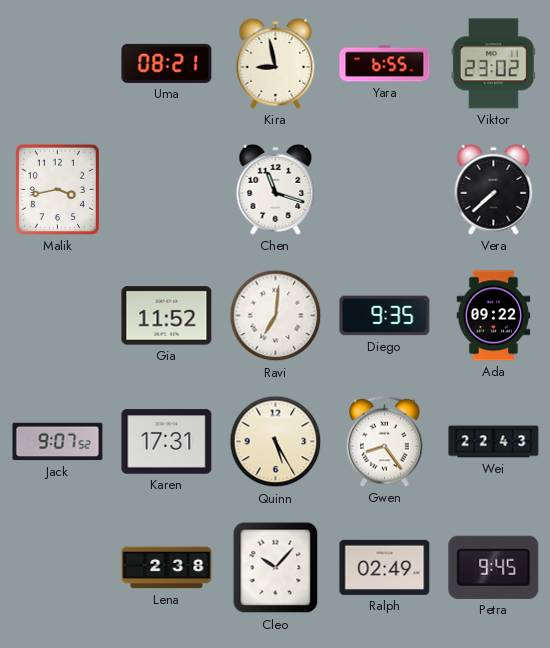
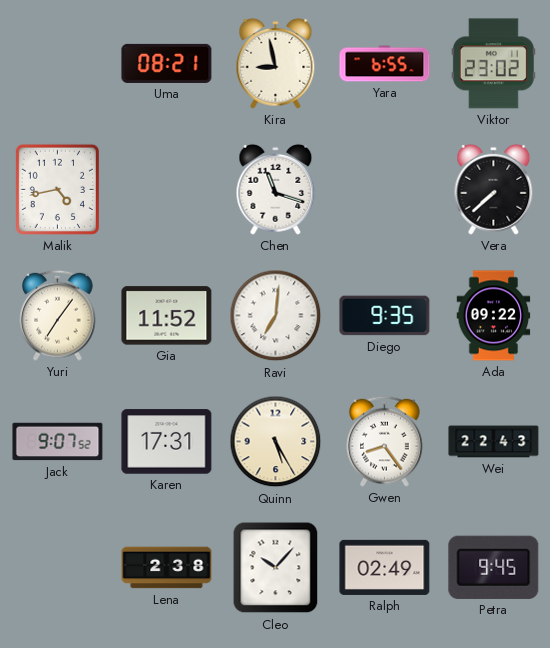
Malik: 3:43 -> 4:43
Yuri: none -> 7:06
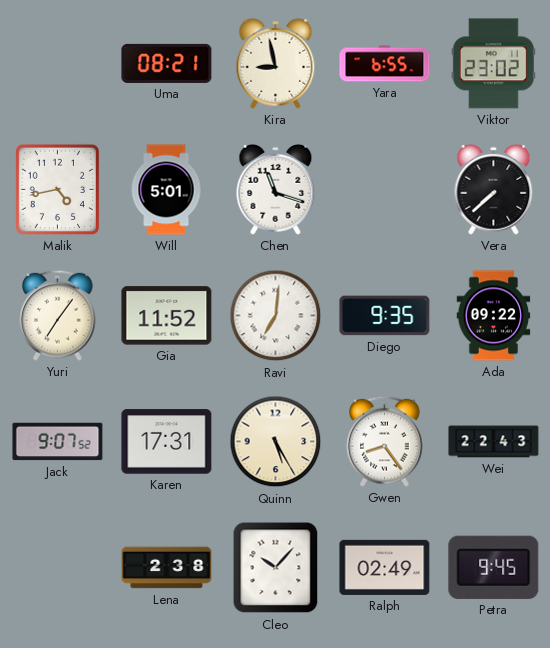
Will: none -> 5:01
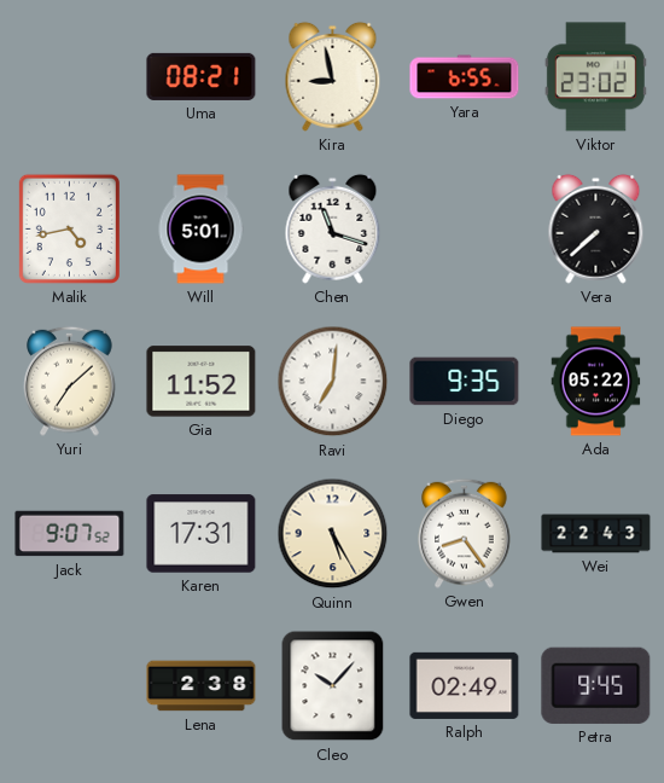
Yuri: 7:06 -> 7:08
Ada: 09:22 -> 05:22
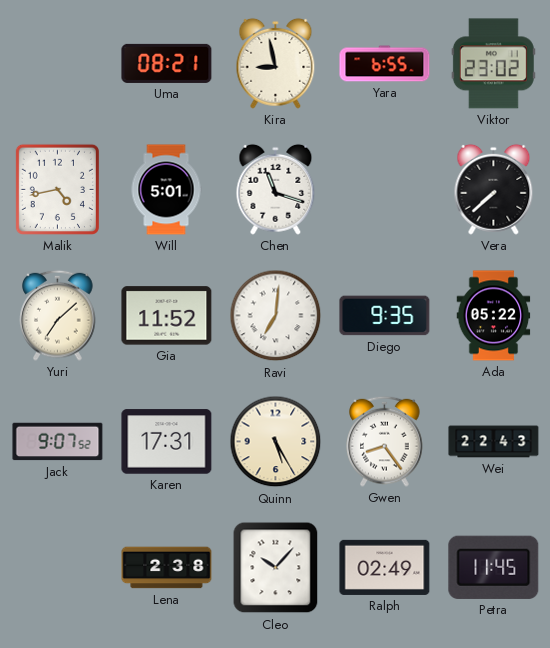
Petra: 9:45 -> 11:45
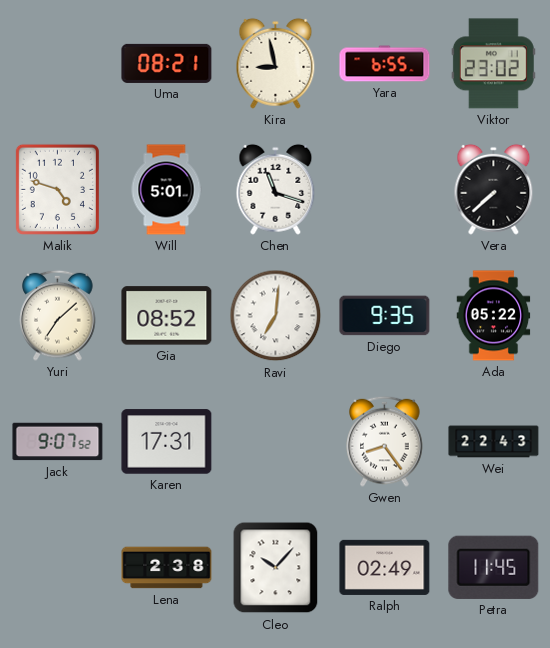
Malik: 4:43 -> 4:48
Gia: 11:52 -> 08:52
Quinn: 5:25 -> none
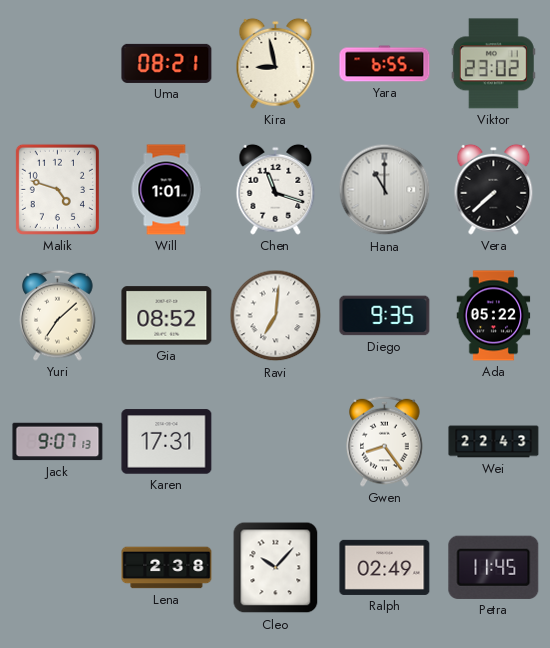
Will: 5:01 -> 1:01
Hana: none -> 11:00
Jack: 9:07:52 -> 9:07:13
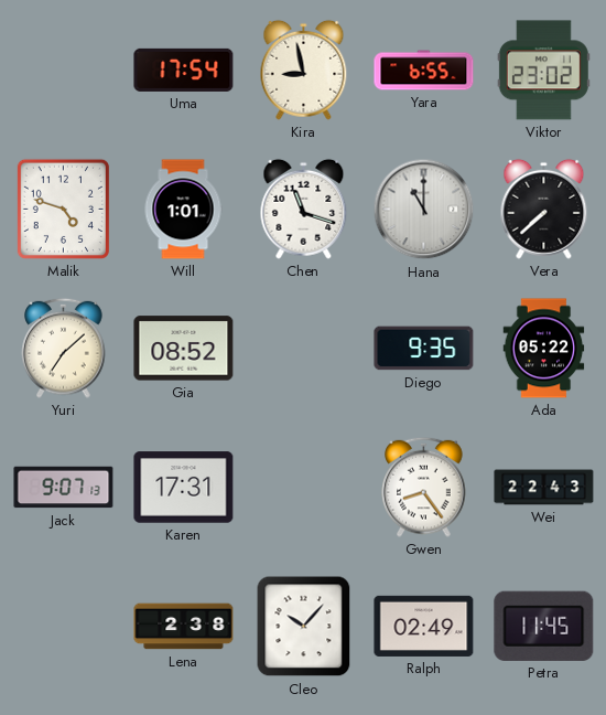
Uma: 08:21 -> 17:54
Ravi: 7:01 -> none
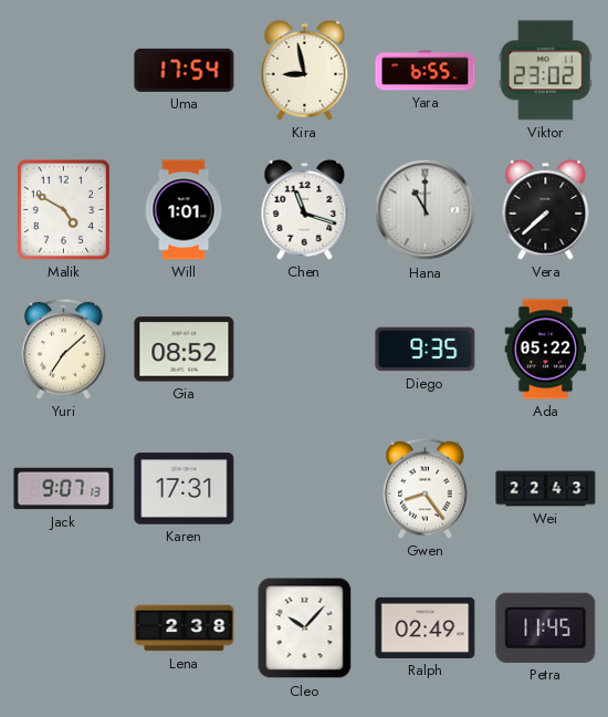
Malik: 4:48 -> 4:50
